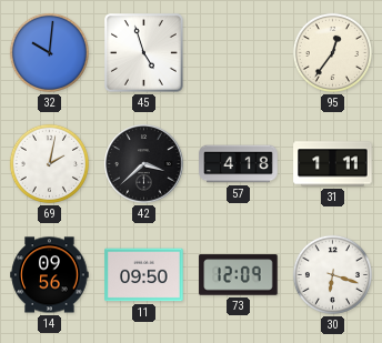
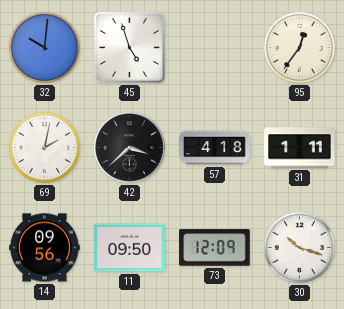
30: 6:18 -> 10:18
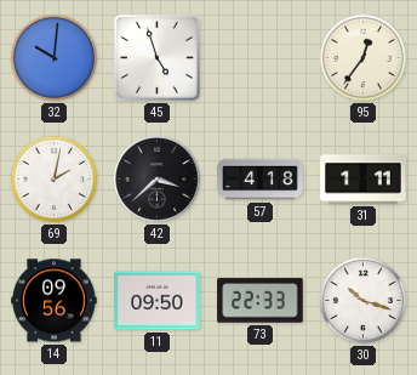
73: 12:09 -> 22:33
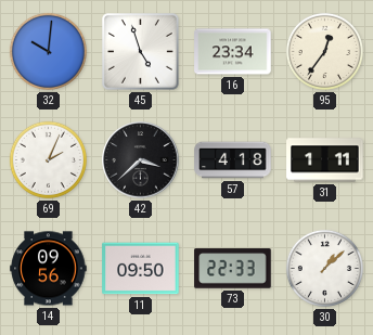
16: none -> 23:34
69: 2:02 -> 2:04
30: 10:18 -> 1:08
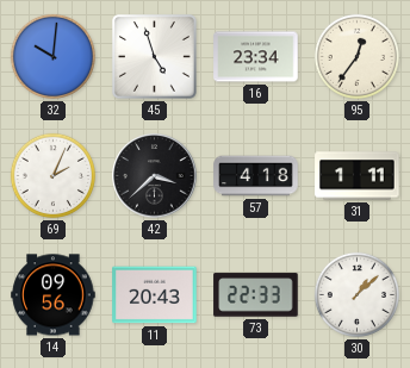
11: 09:50 -> 20:43
